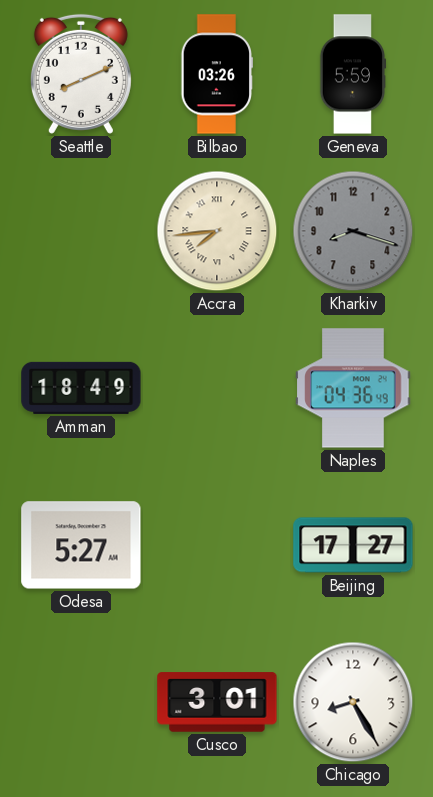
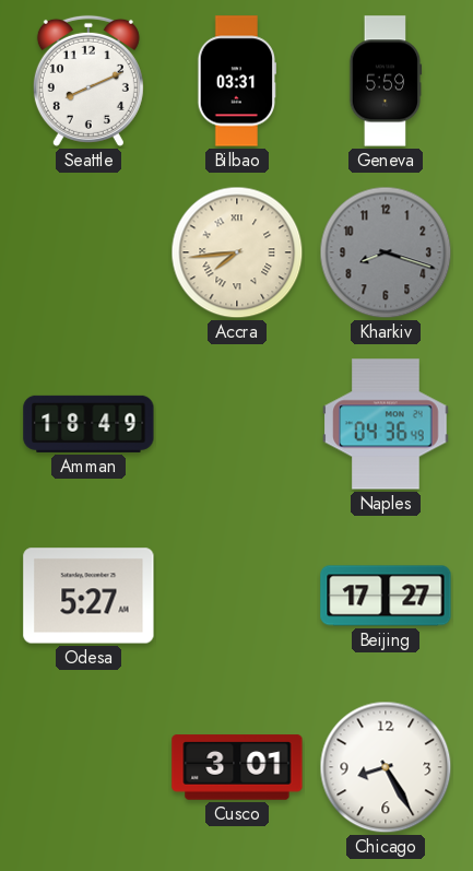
Bilbao: 03:26 -> 03:31
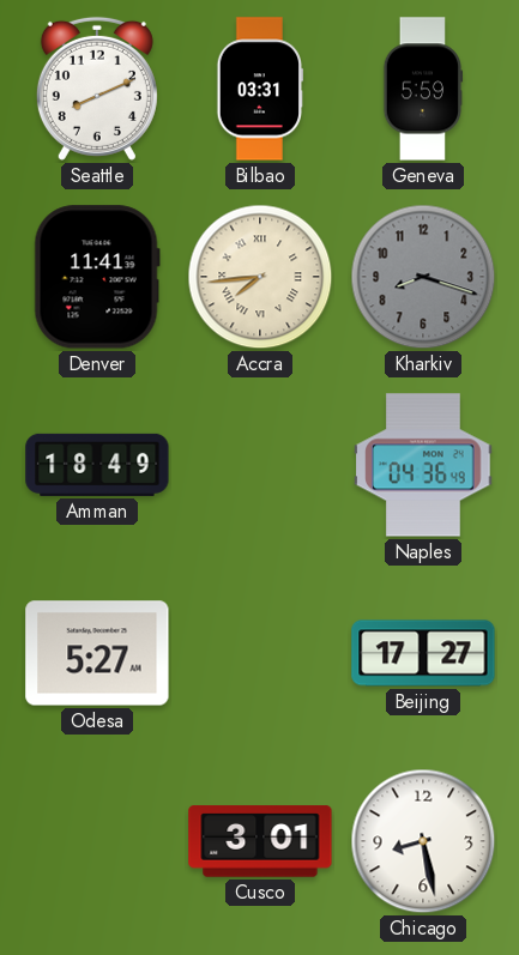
Denver: none -> 11:41
Chicago: 8:25 -> 8:28
